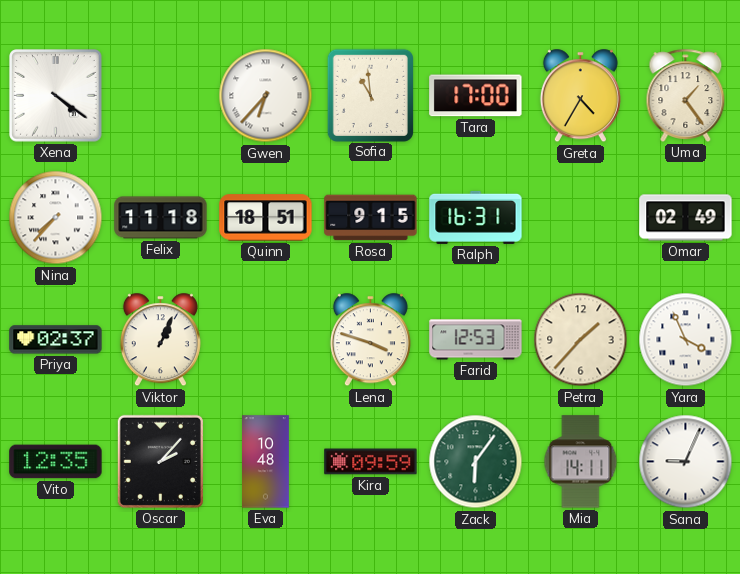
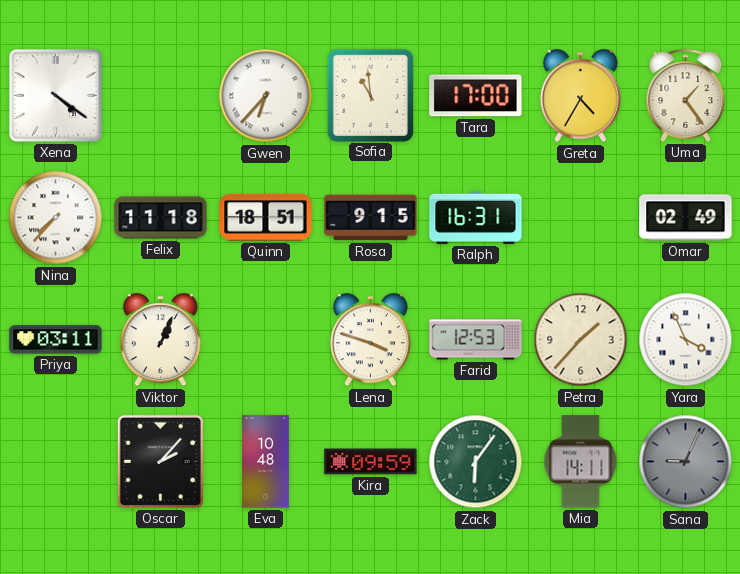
Priya: 02:37 -> 03:11
Vito: 12:35 -> none
Sana dial: white -> grey
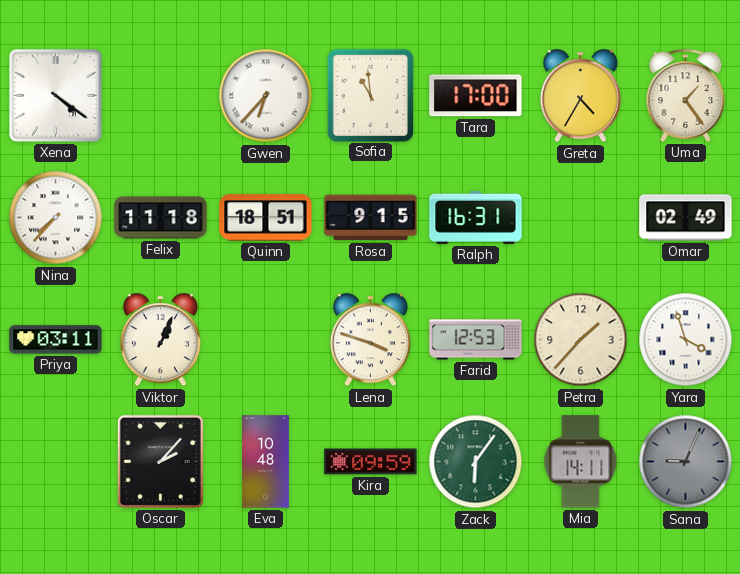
Yara: 3:56 -> 3:57
